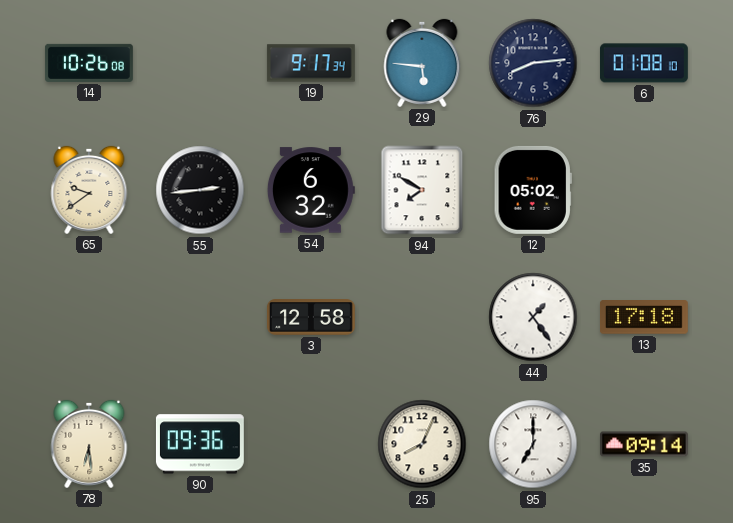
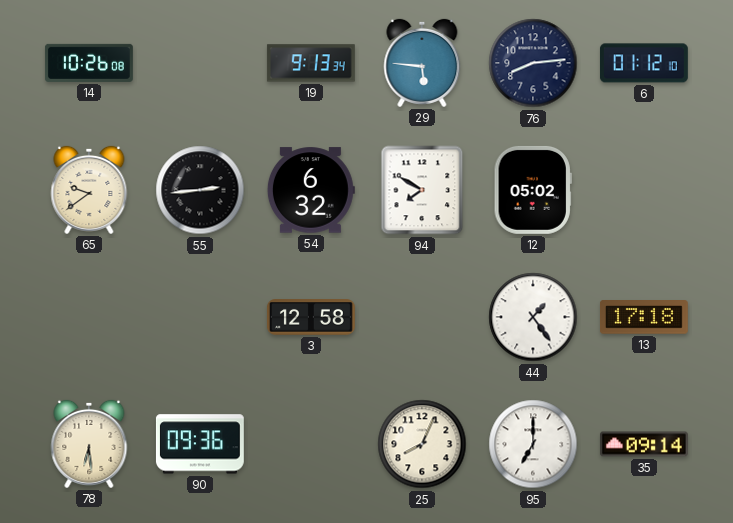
19: 9:17 -> 9:13
6: 01:08 -> 01:12
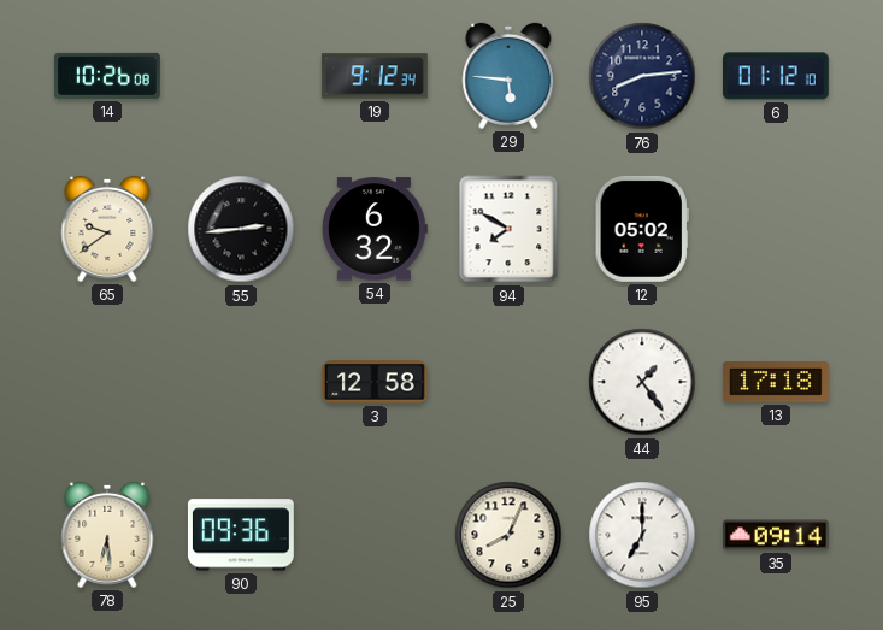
19: 9:13 -> 9:12
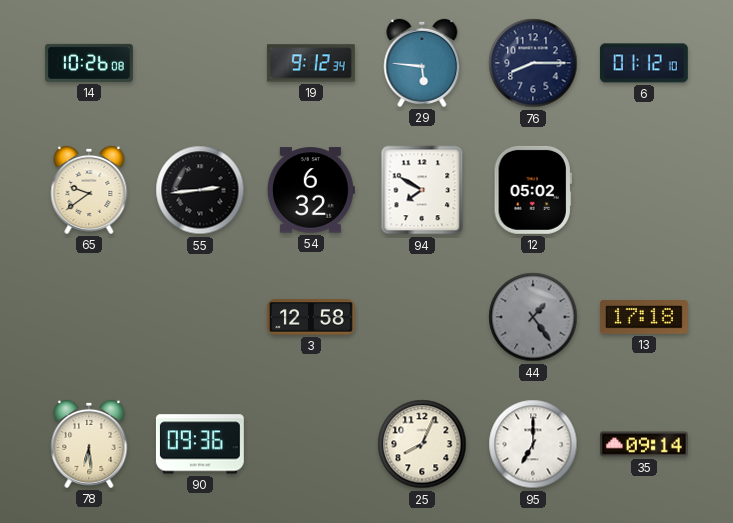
76: 8:14 -> 8:15
44 dial: white -> grey
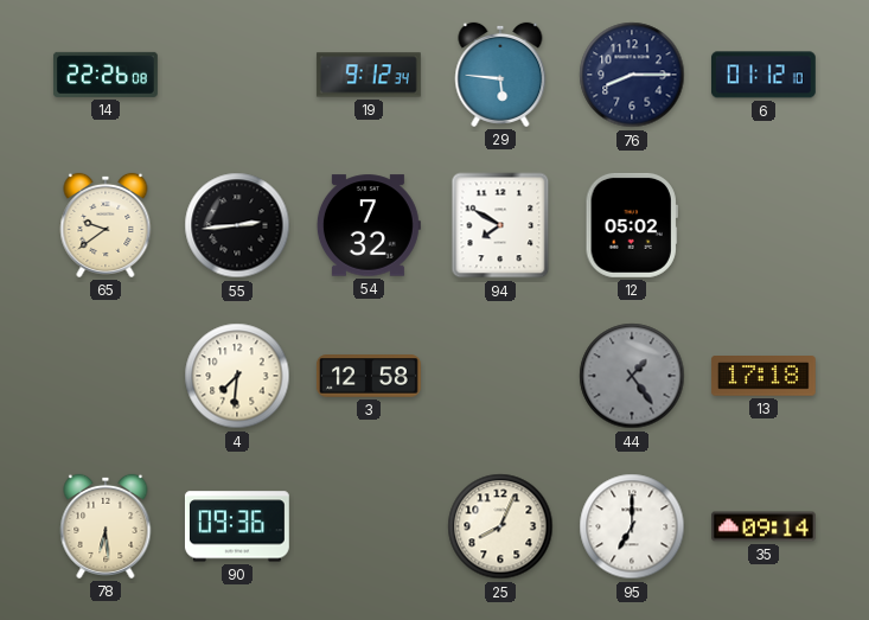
14: 10:26 -> 22:26
54: 6:32 -> 7:32
4: none -> 7:31
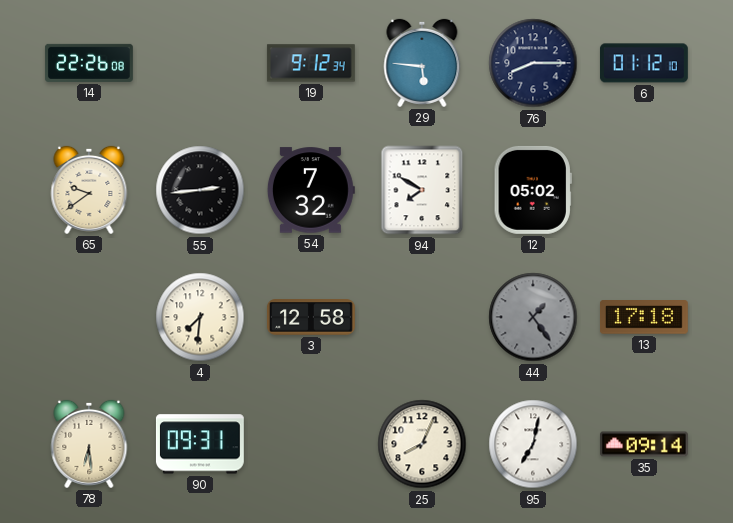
90: 09:36 -> 09:31
95: 7:00 -> 7:02
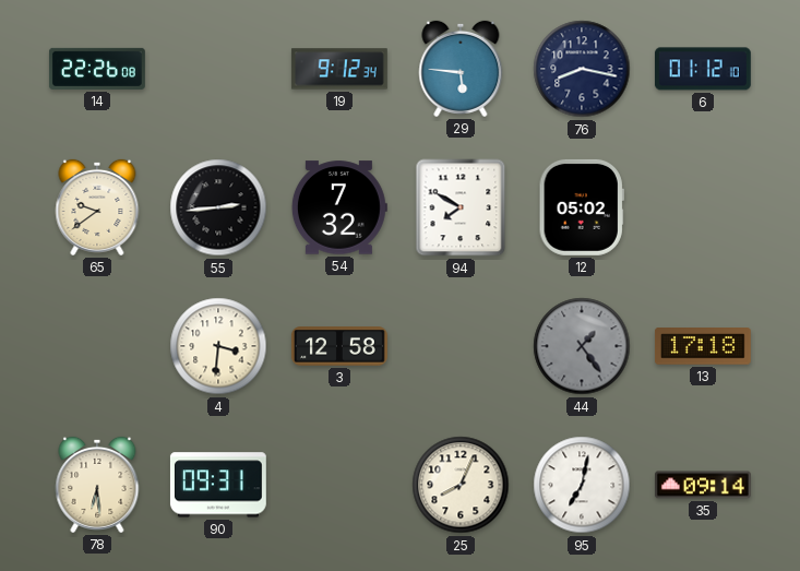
76: 8:15 -> 8:17
4: 7:31 -> 3:31
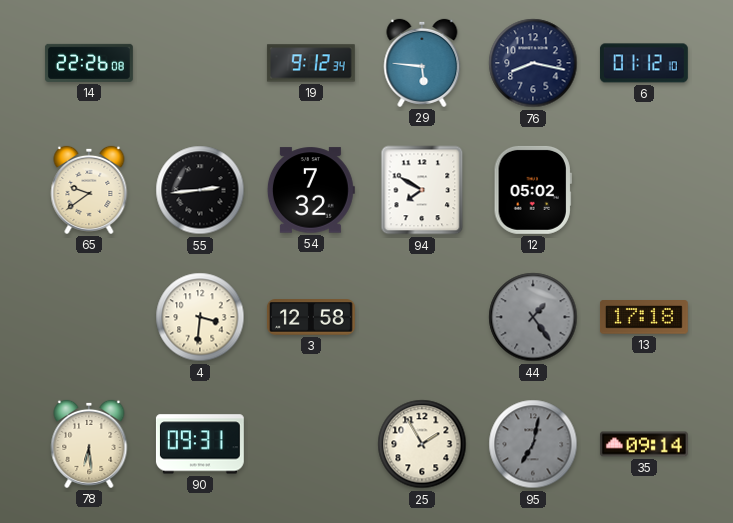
25: 8:04 -> 1:55
95 dial: white -> grey
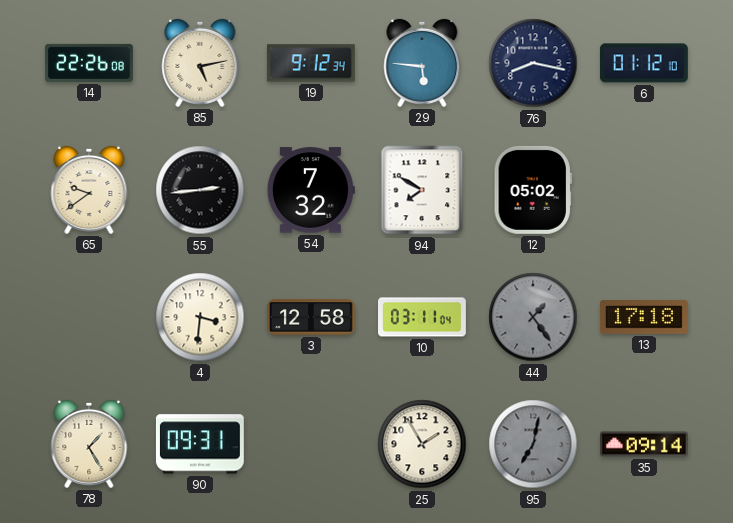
85: none -> 5:13
10: none -> 03:11
78: 6:29 -> 1:25
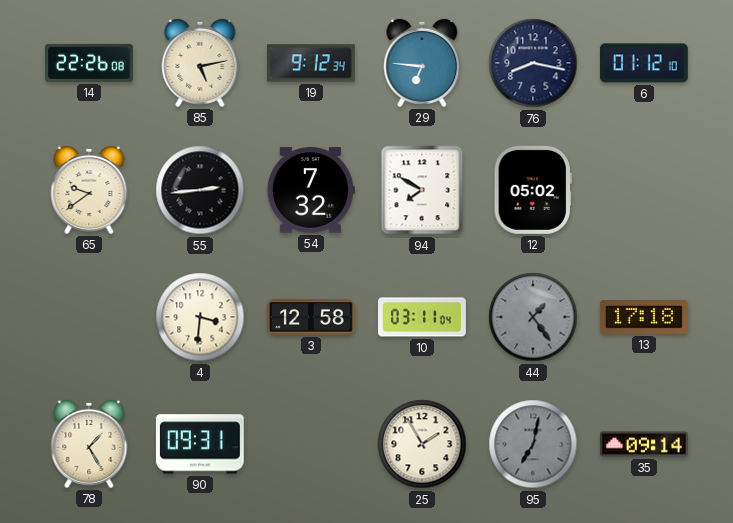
29: 5:46 -> 6:46
